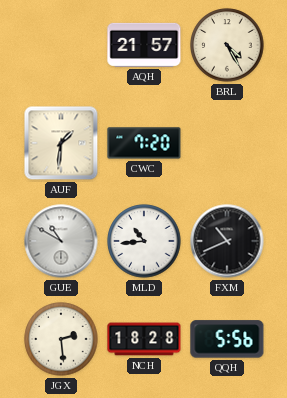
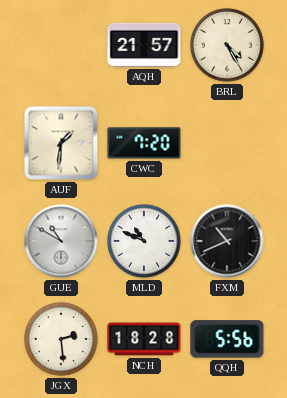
MLD: 10:44 -> 10:49
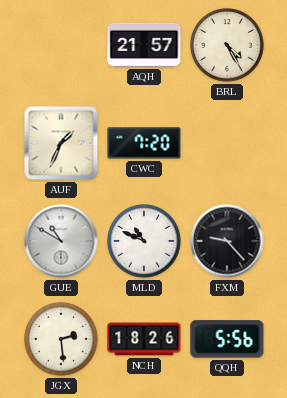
AUF: 1:31 -> 1:34
FXM: 10:41 -> 9:23
NCH: 18:28 -> 18:26
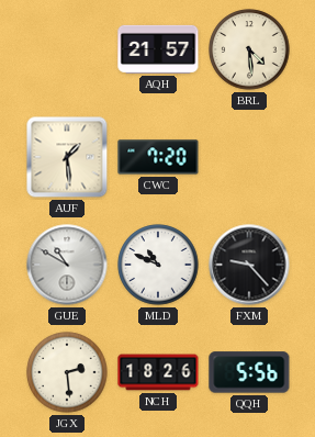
BRL: 4:25 -> 4:29
AUF: 1:34 -> 1:29
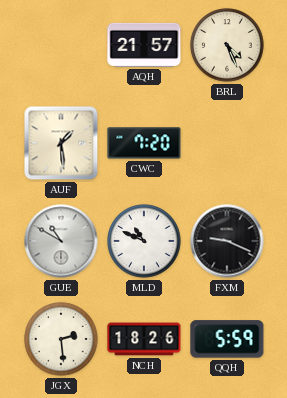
BRL: 4:29 -> 4:26
FXM: 9:23 -> 9:19
QQH: 5:56 -> 5:59
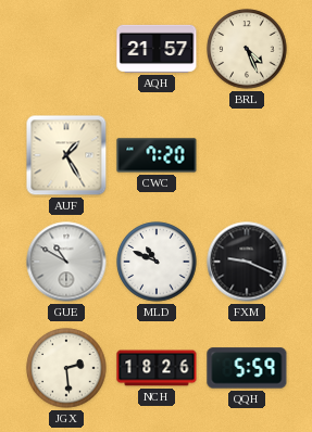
AUF: 1:29 -> 1:25
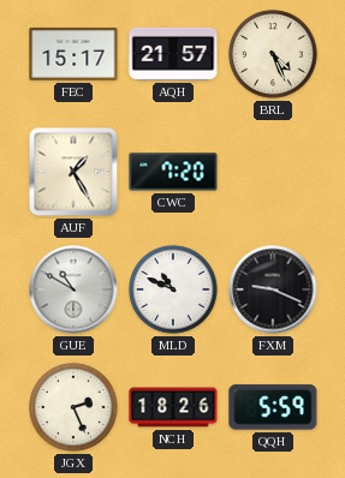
FEC: none -> 15:17
JGX: 2:29 -> 2:26
